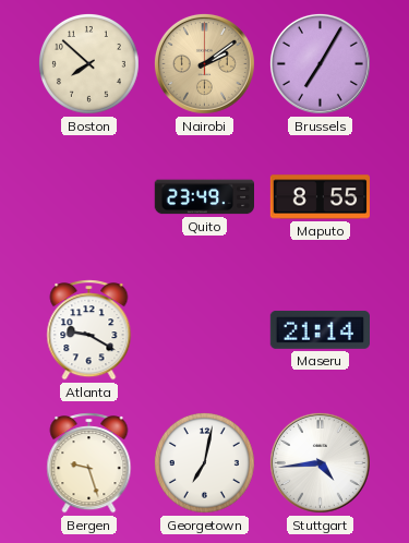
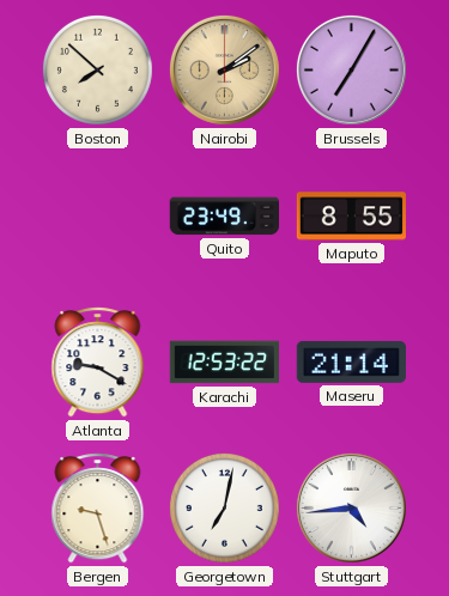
Karachi: none -> 12:53
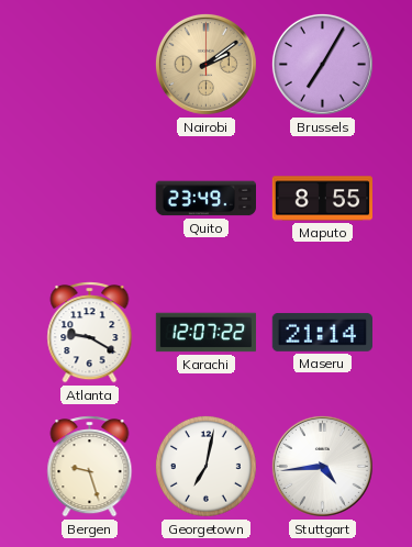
Boston: 7:52 -> none
Karachi: 12:53 -> 12:07
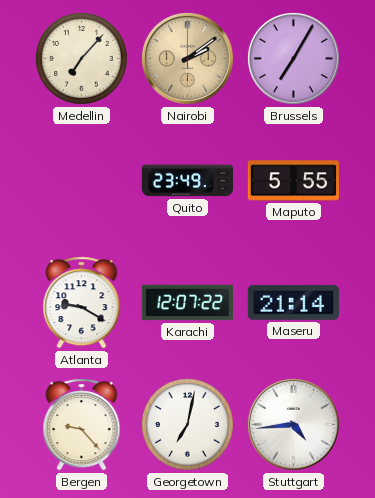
Medellin: none -> 7:07
Maputo: 8:55 -> 5:55
Bergen: 9:27 -> 9:23
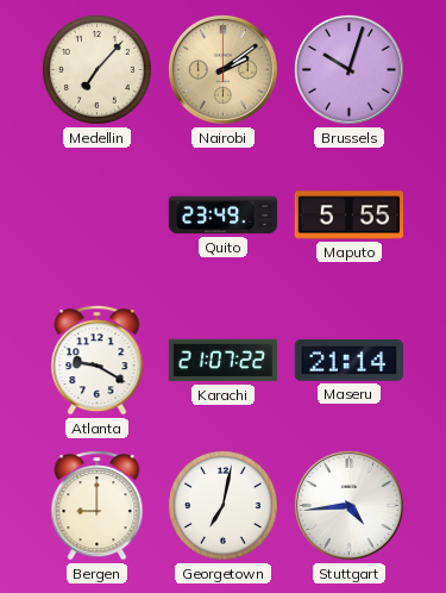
Brussels: 7:05 -> 10:03
Karachi: 12:07 -> 21:07
Bergen: 9:23 -> 9:00
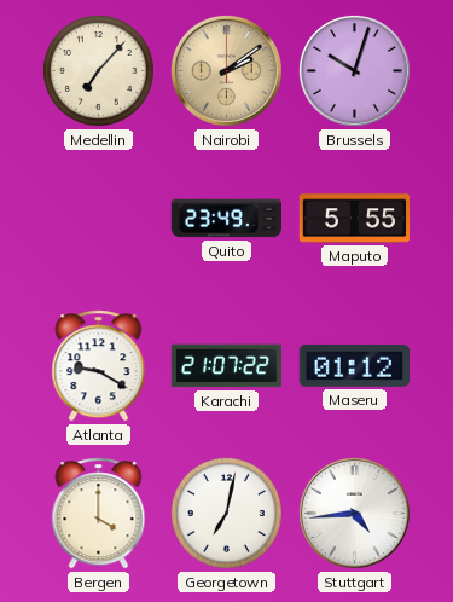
Maseru: 21:14 -> 01:12
Bergen: 9:00 -> 4:00
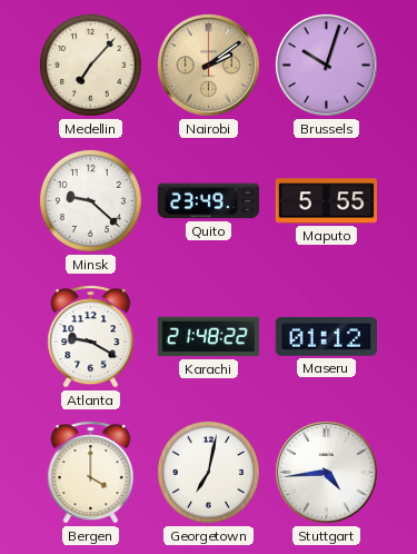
Minsk: none -> 9:22
Karachi: 21:07 -> 21:48
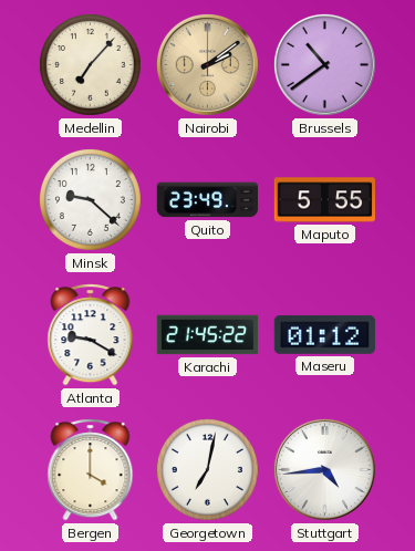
Brussels: 10:03 -> 10:39
Karachi: 21:48 -> 21:45
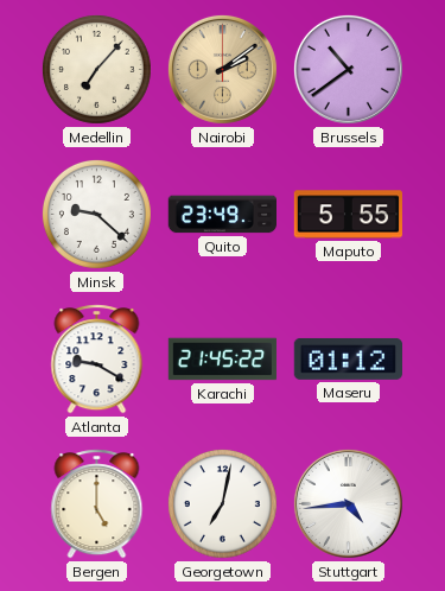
Bergen: 4:00 -> 5:00
